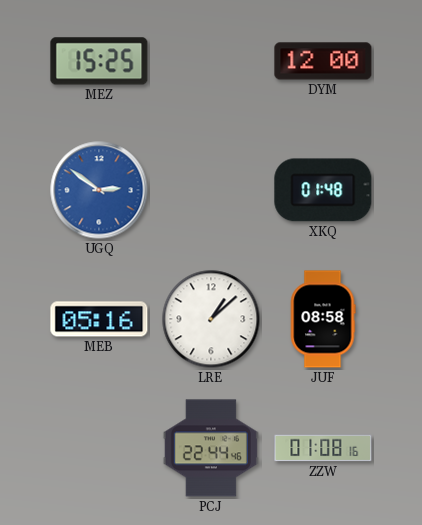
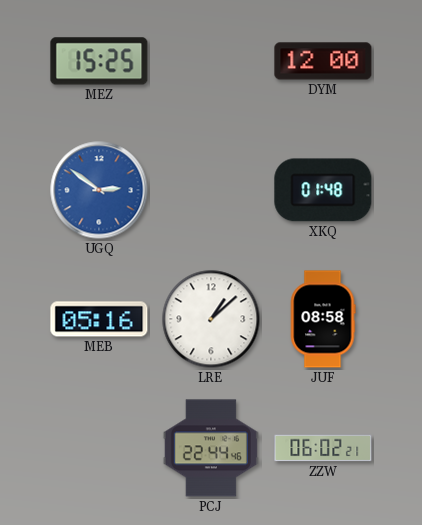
ZZW: 01:08 -> 06:02
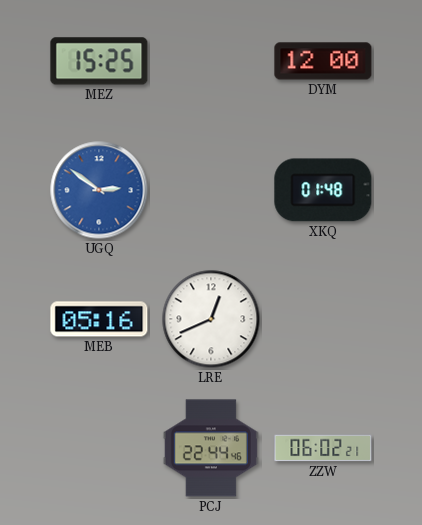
LRE: 1:08 -> 12:41
JUF: 08:58 -> none
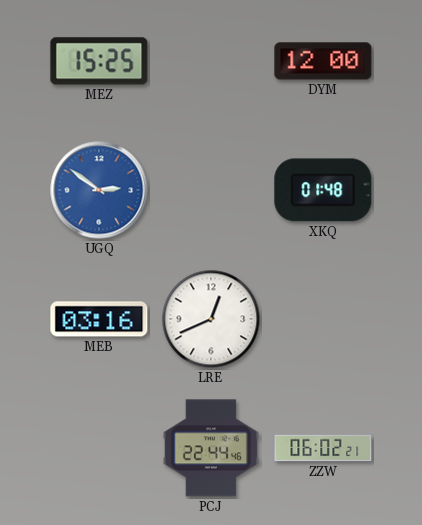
MEB: 05:16 -> 03:16
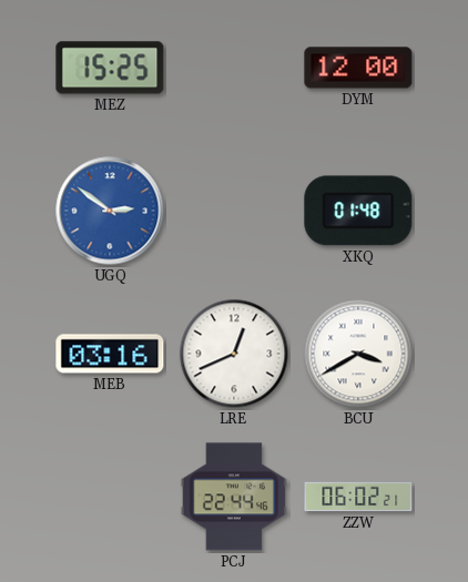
BCU: none -> 3:40
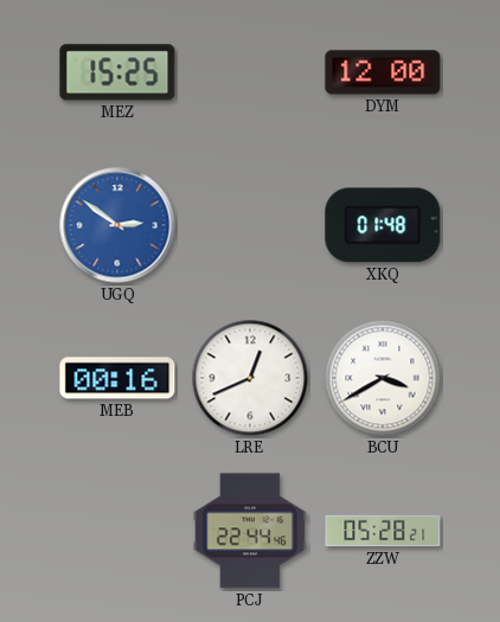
MEB: 03:16 -> 00:16
ZZW: 06:02 -> 05:28
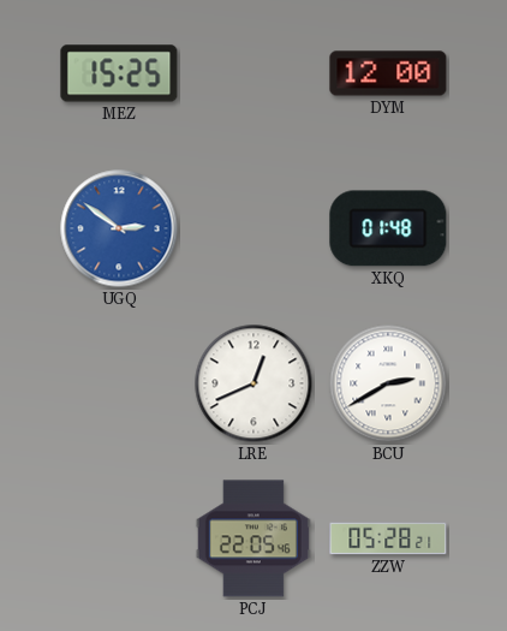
MEB: 00:16 -> none
BCU: 3:40 -> 2:40
PCJ: 22:44 -> 22:05
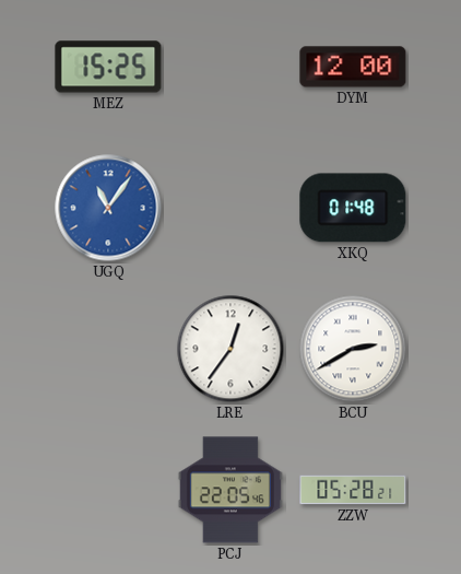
UGQ: 2:51 -> 11:06
LRE: 12:41 -> 12:36
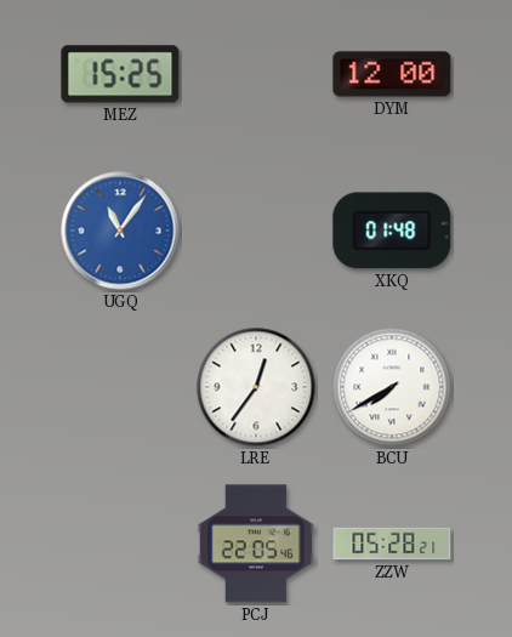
BCU: 2:40 -> 7:40
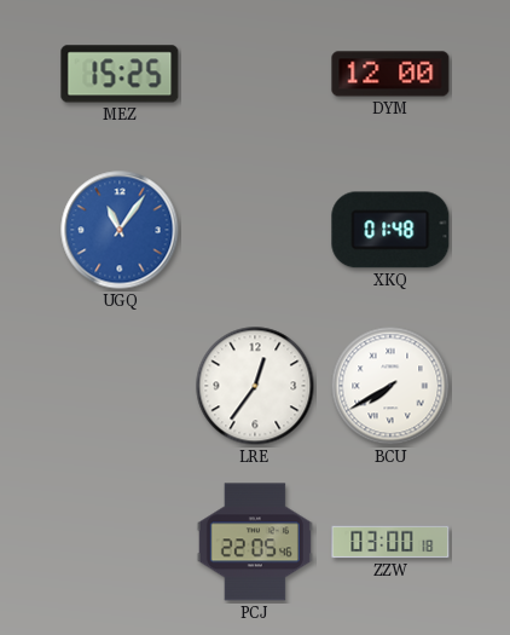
ZZW: 05:28 -> 03:00
